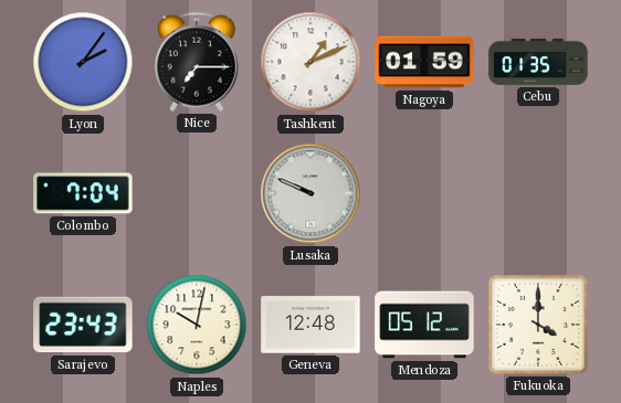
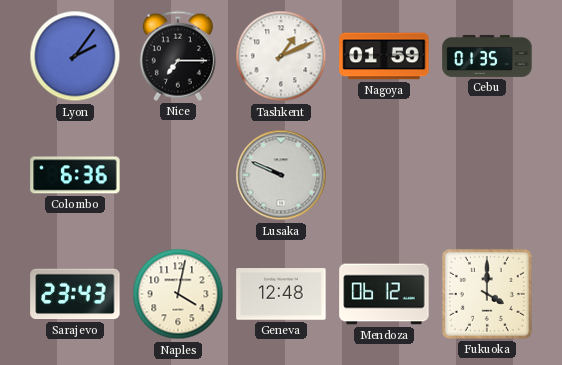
Colombo: 7:04 -> 6:36
Naples: 10:02 -> 4:02
Mendoza: 05:12 -> 06:12
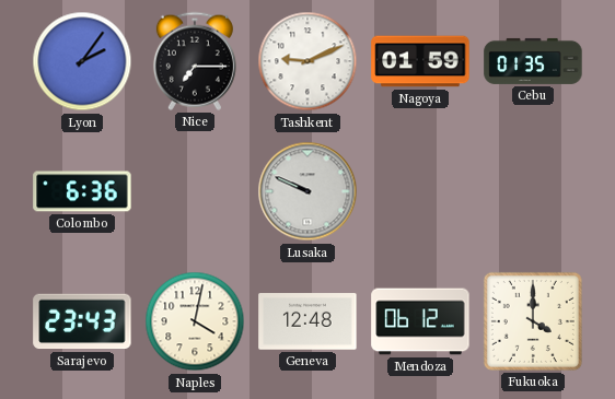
Tashkent: 1:11 -> 9:11
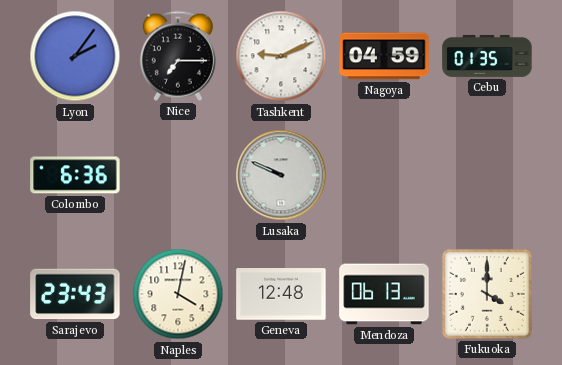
Nagoya: 01:59 -> 04:59
Mendoza: 06:12 -> 06:13
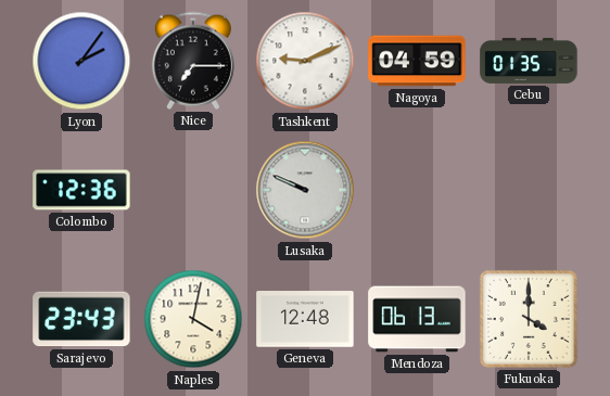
Colombo: 6:36 -> 12:36
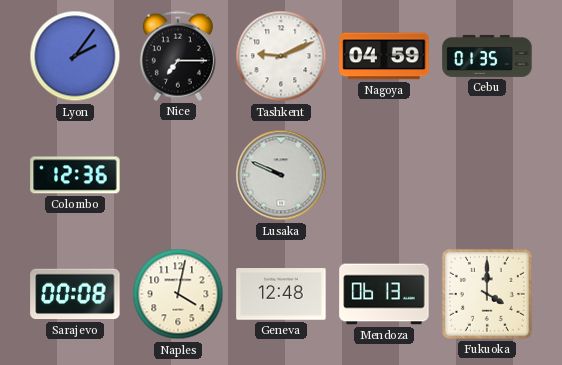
Sarajevo: 23:43 -> 00:08
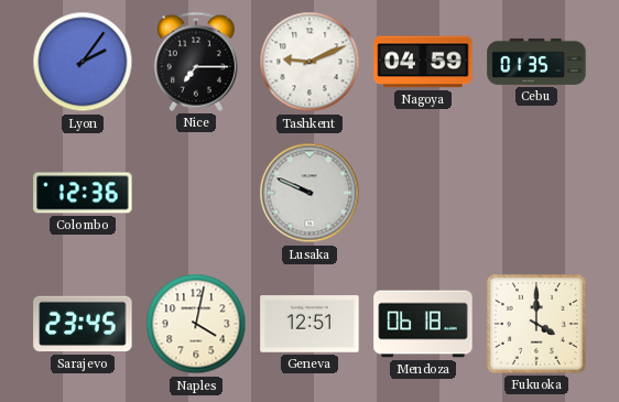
Sarajevo: 00:08 -> 23:45
Geneva: 12:48 -> 12:51
Mendoza: 06:13 -> 06:18
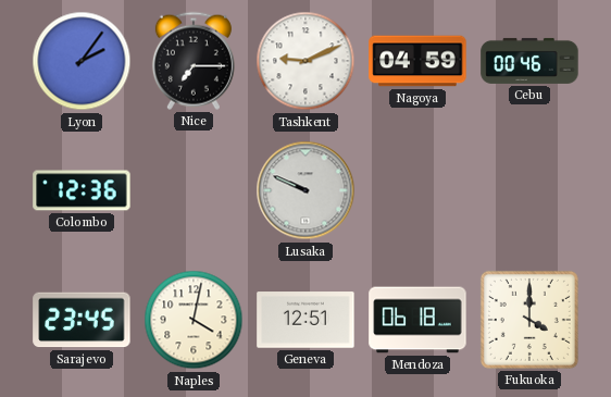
Cebu: 01:35 -> 00:46
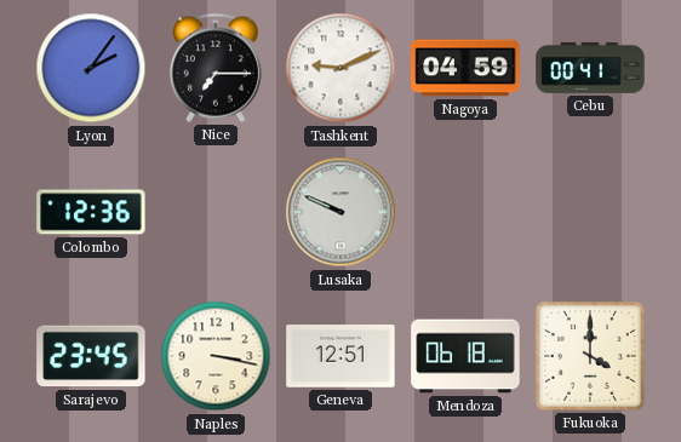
Cebu: 00:46 -> 00:41
Naples: 4:02 -> 3:17
